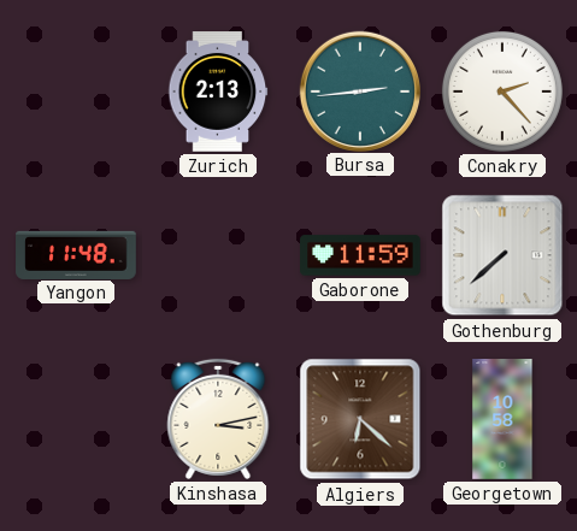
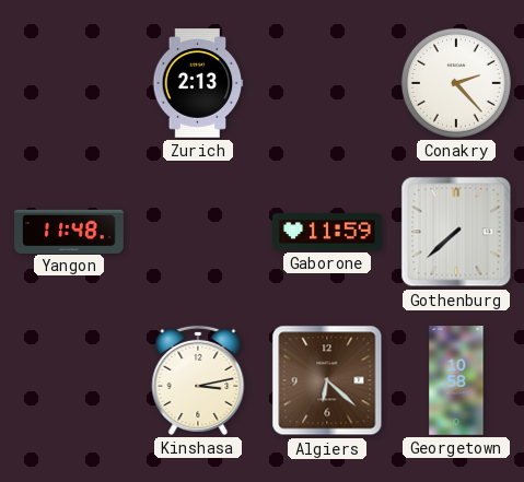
Bursa: 2:44 -> none
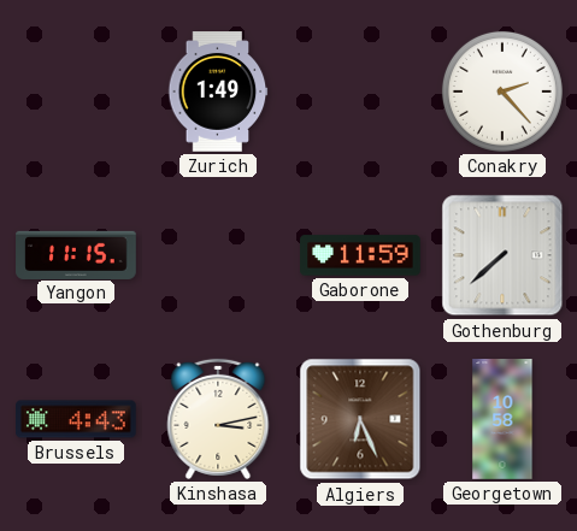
Zurich: 2:13 -> 1:49
Yangon: 11:48 -> 11:15
Brussels: none -> 4:43
Algiers: 6:22 -> 6:26
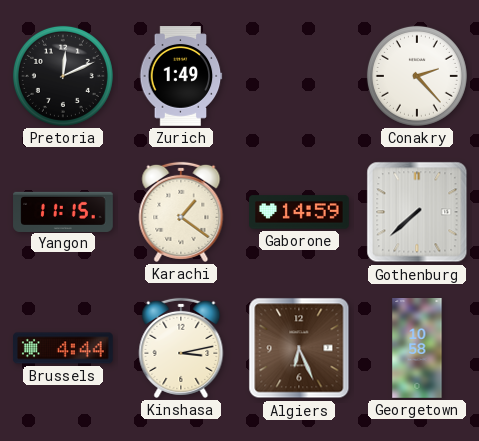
Pretoria: none -> 12:11
Karachi: none -> 1:21
Gaborone: 11:59 -> 14:59
Brussels: 4:43 -> 4:44
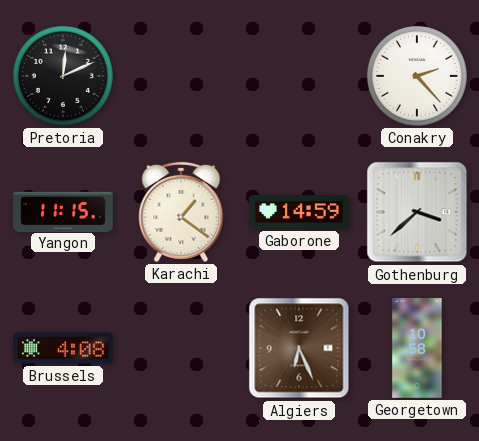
Zurich: 1:49 -> none
Gothenburg: 7:38 -> 3:38
Brussels: 4:44 -> 4:08
Kinshasa: 3:13 -> none
